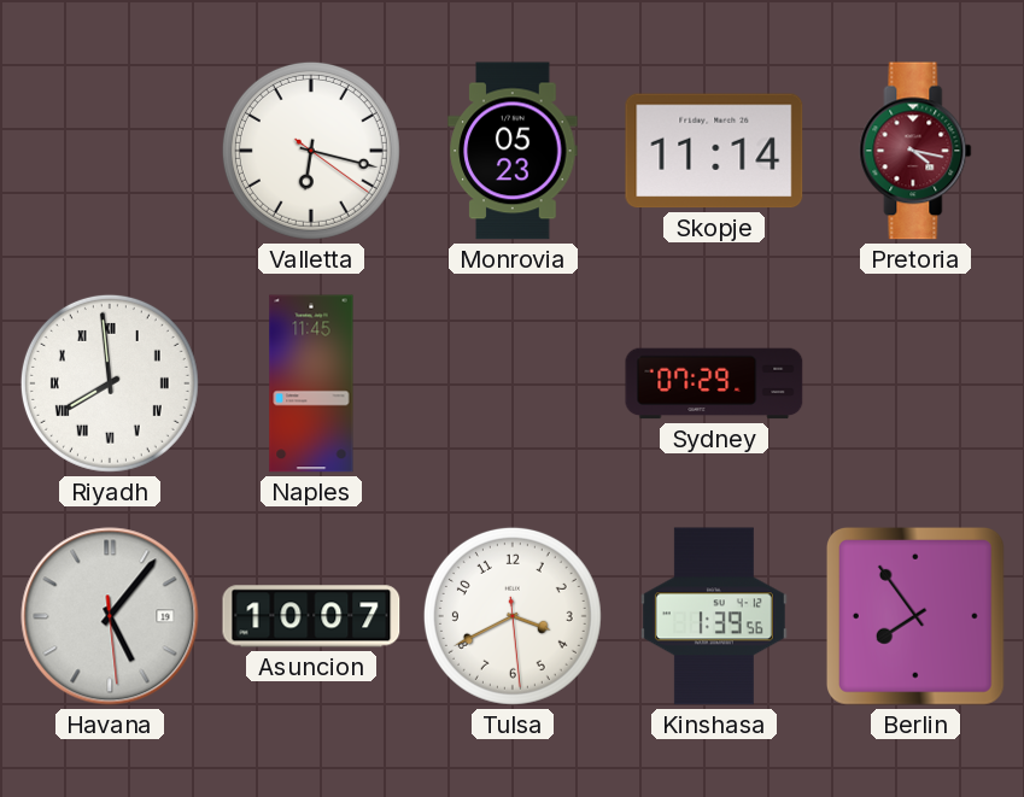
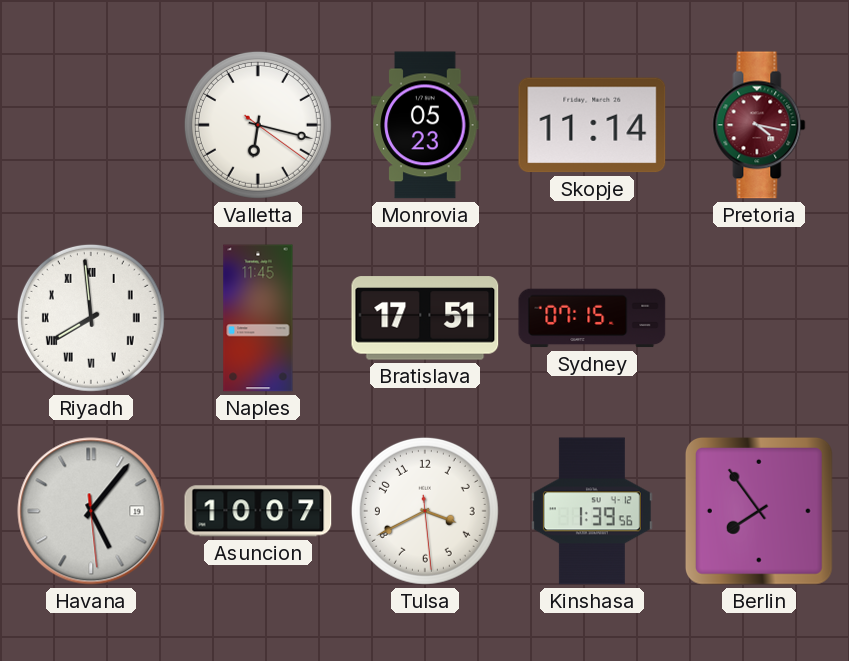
Bratislava: none -> 17:51
Sydney: 07:29 -> 07:15
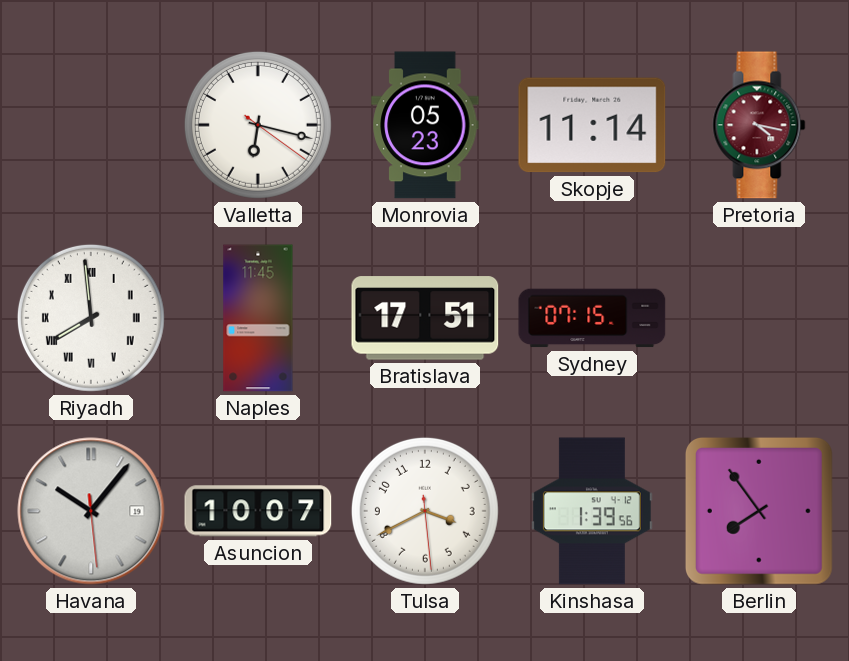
Havana: 5:06 -> 10:06
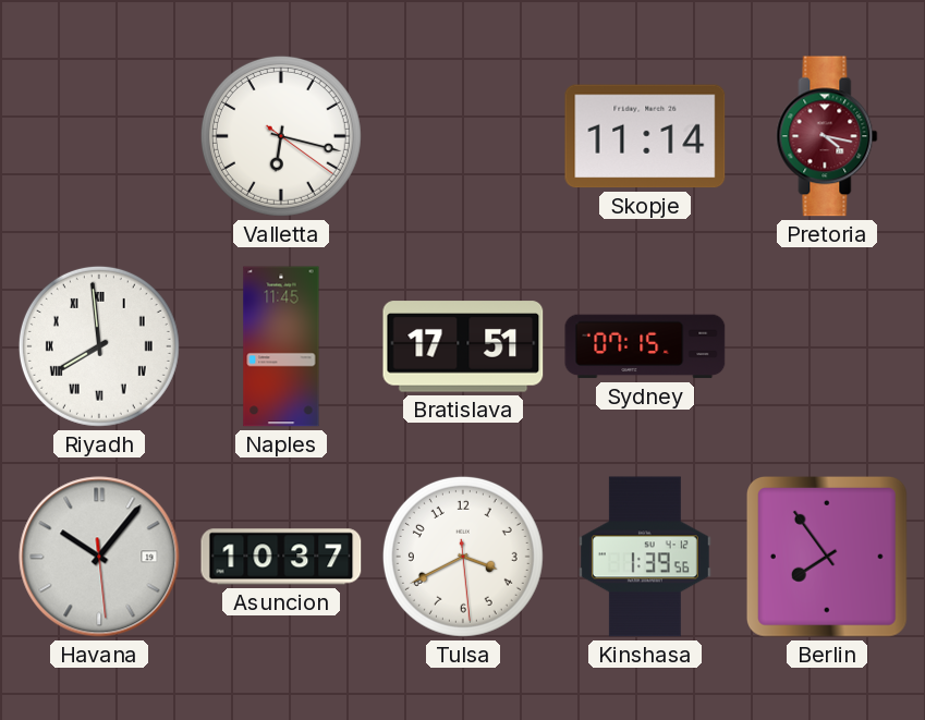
Monrovia: 05:23 -> none
Asuncion: 10:07 -> 10:37
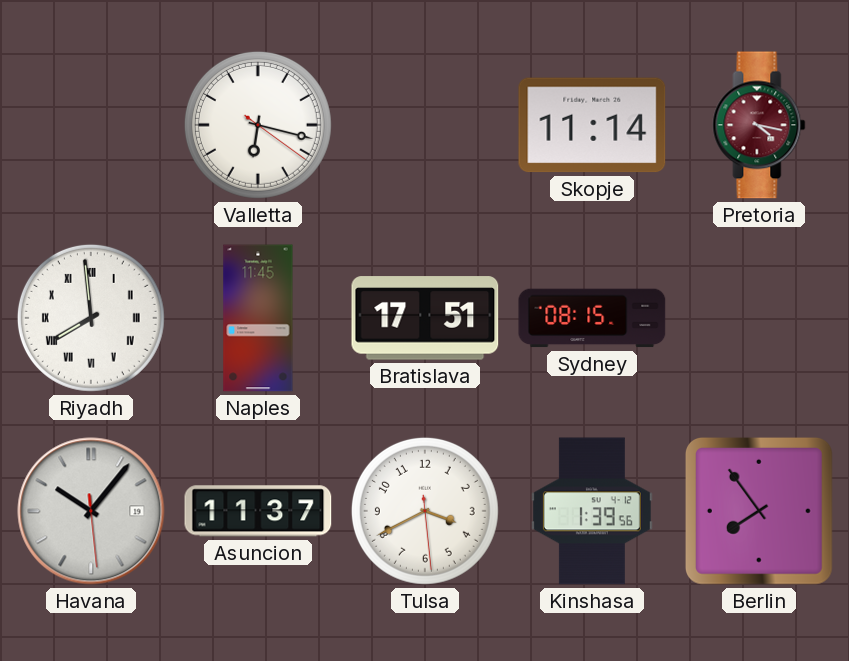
Sydney: 07:15 -> 08:15
Asuncion: 10:37 -> 11:37
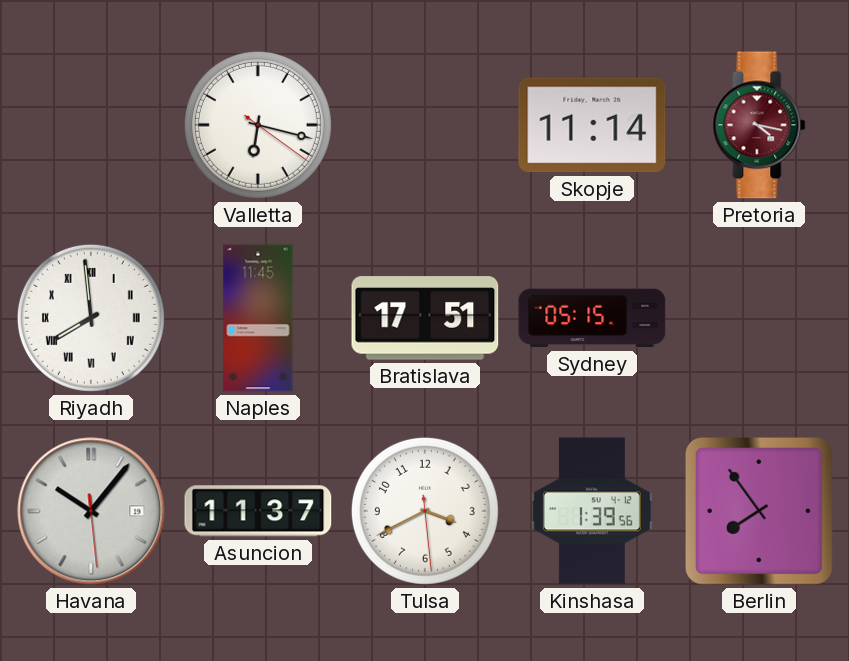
Sydney: 08:15 -> 05:15
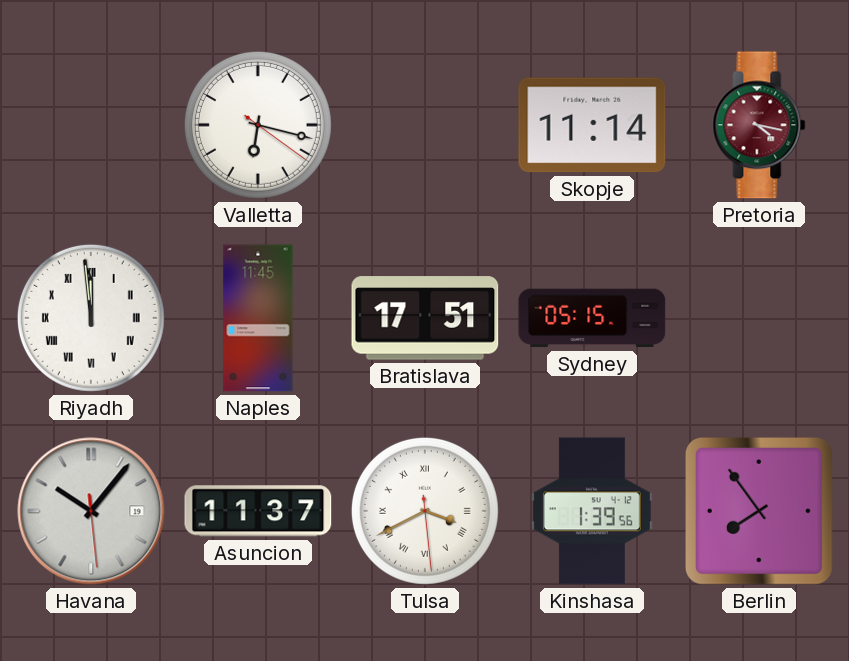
Riyadh: 7:59 -> 11:59
Tulsa numerals: Arabic -> Roman
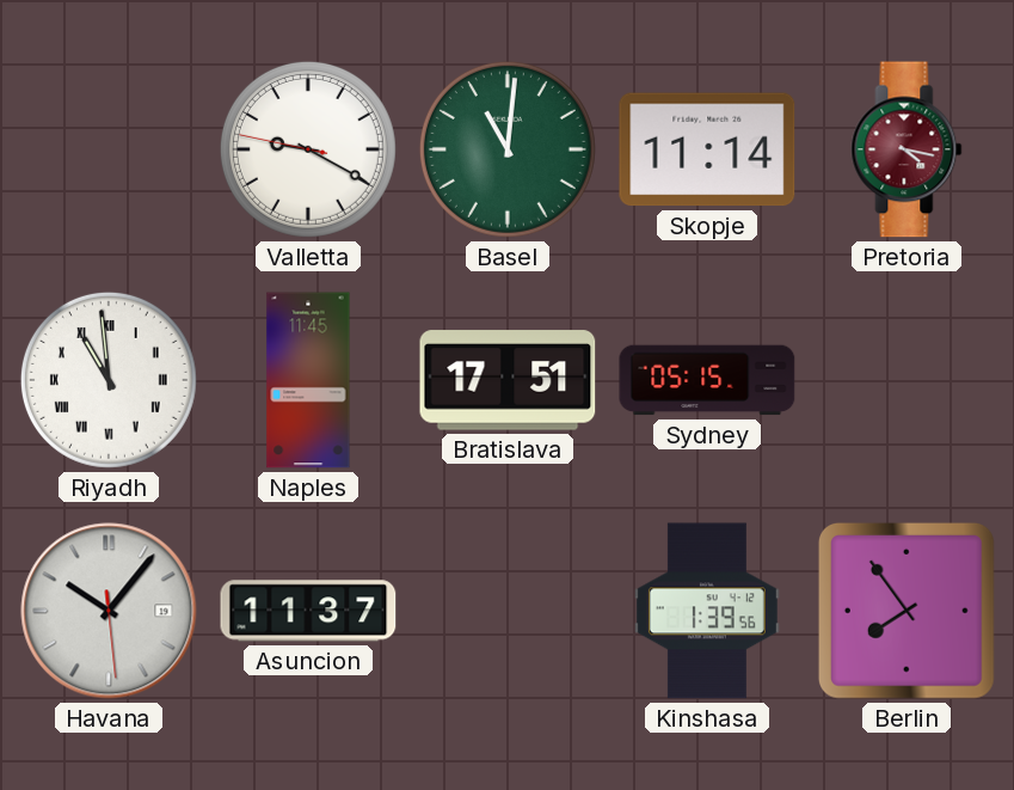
Valletta: 6:17 -> 9:19
Basel: none -> 11:01
Riyadh: 11:59 -> 10:59
Tulsa: 3:40 -> none
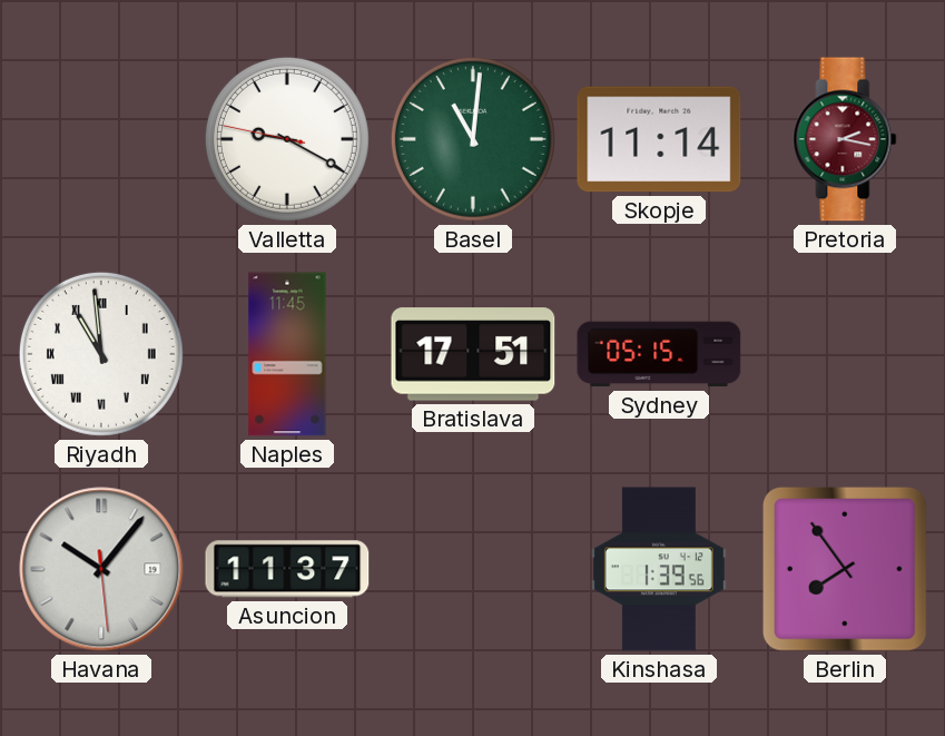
Pretoria: 4:17 -> 2:17
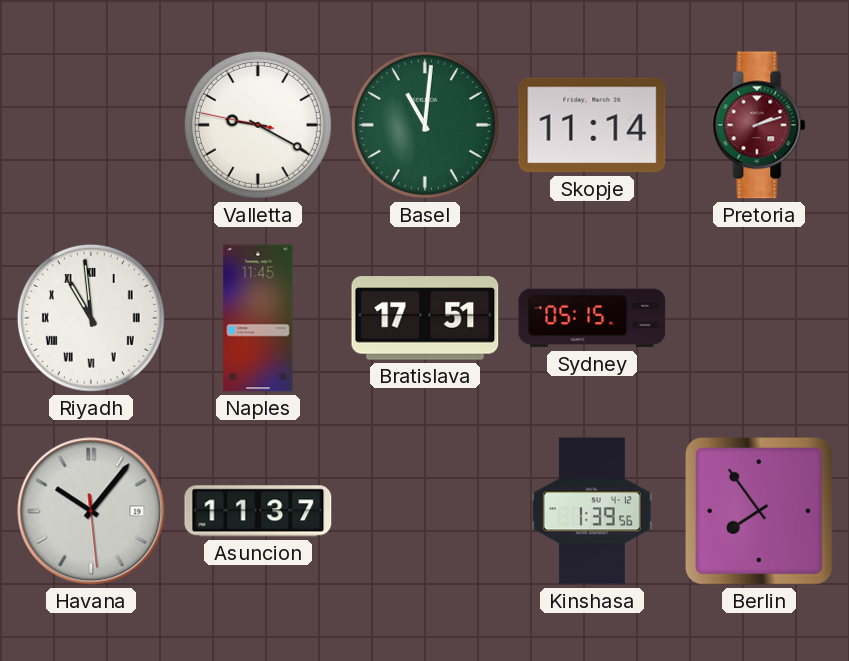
Pretoria: 2:17 -> 2:12
